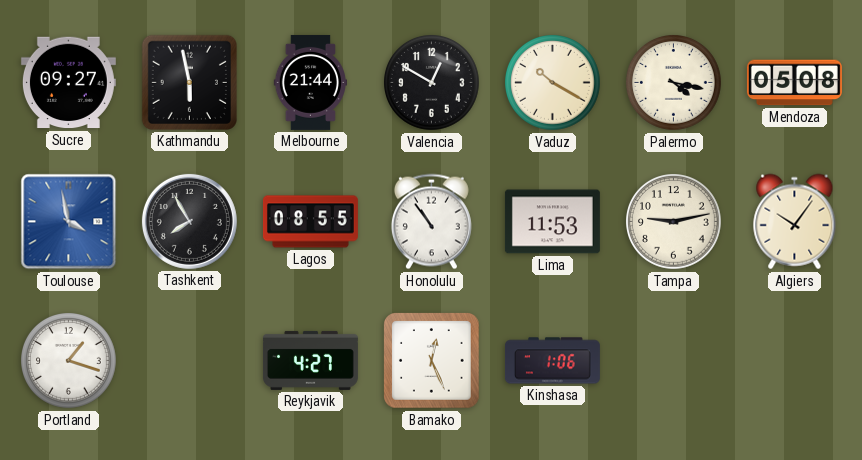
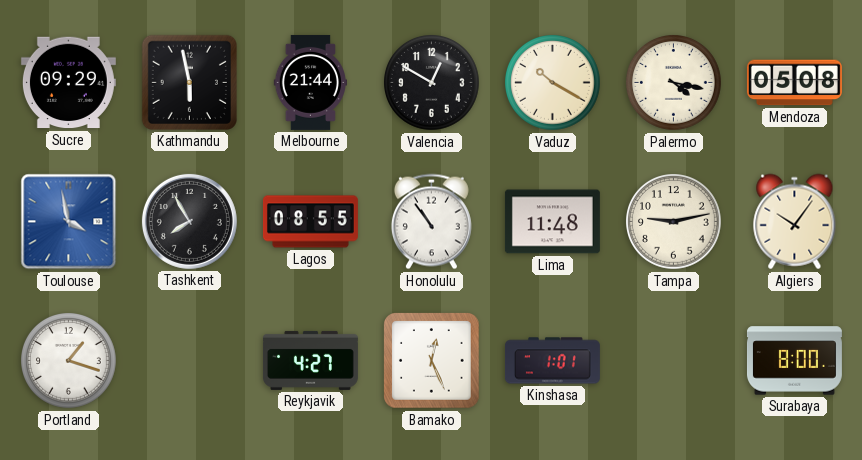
Sucre: 09:27 -> 09:29
Lima: 11:53 -> 11:48
Kinshasa: 1:06 -> 1:01
Surabaya: none -> 8:00
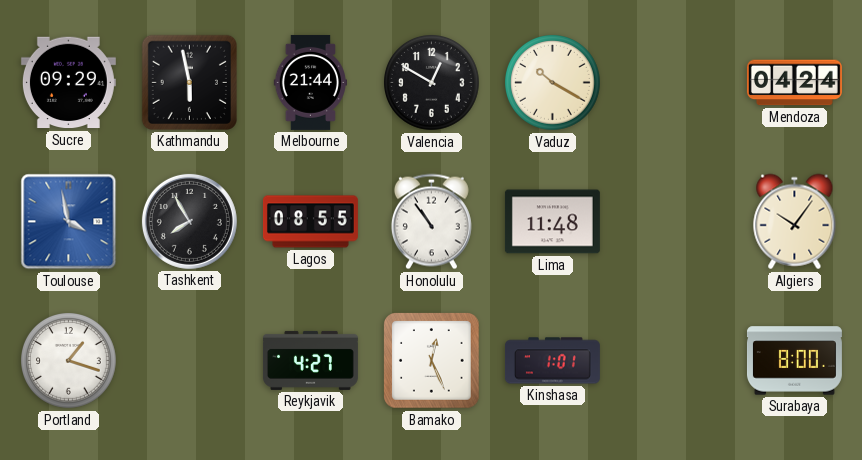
Palermo: 4:17 -> none
Mendoza: 05:08 -> 04:24
Tampa: 9:13 -> none
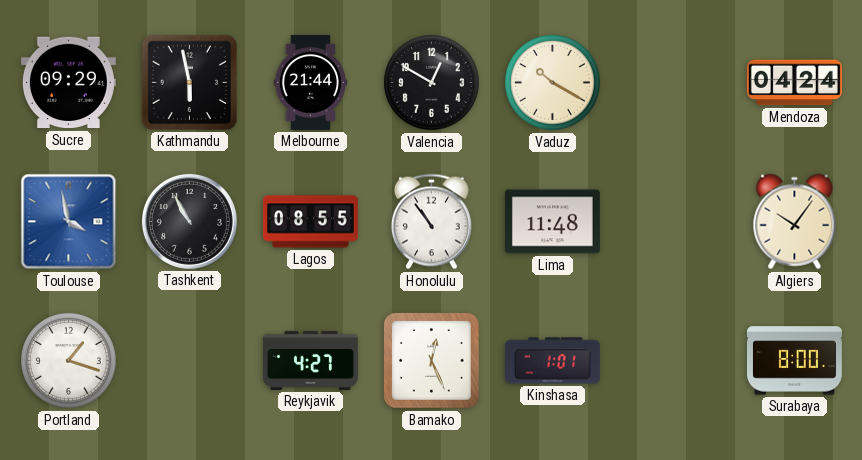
Tashkent: 7:55 -> 10:55
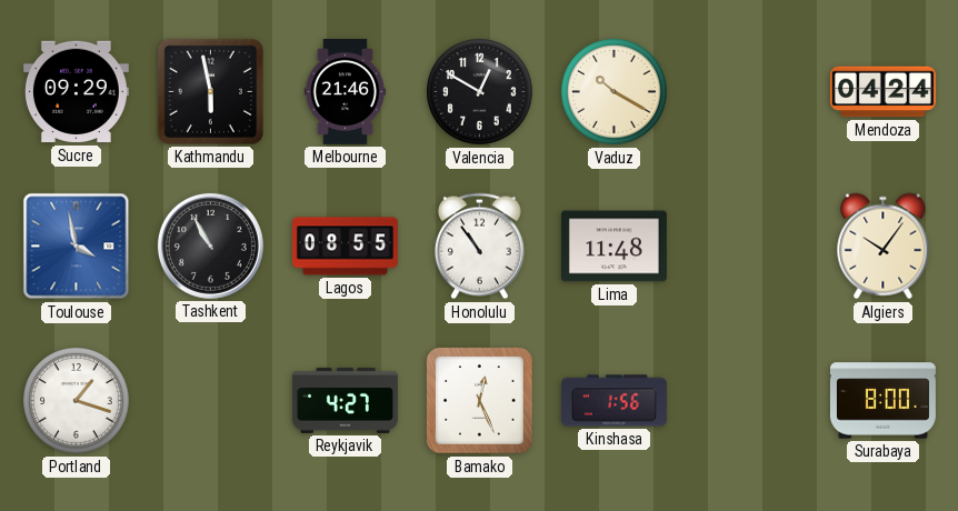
Melbourne: 21:44 -> 21:46
Kinshasa: 1:01 -> 1:56
